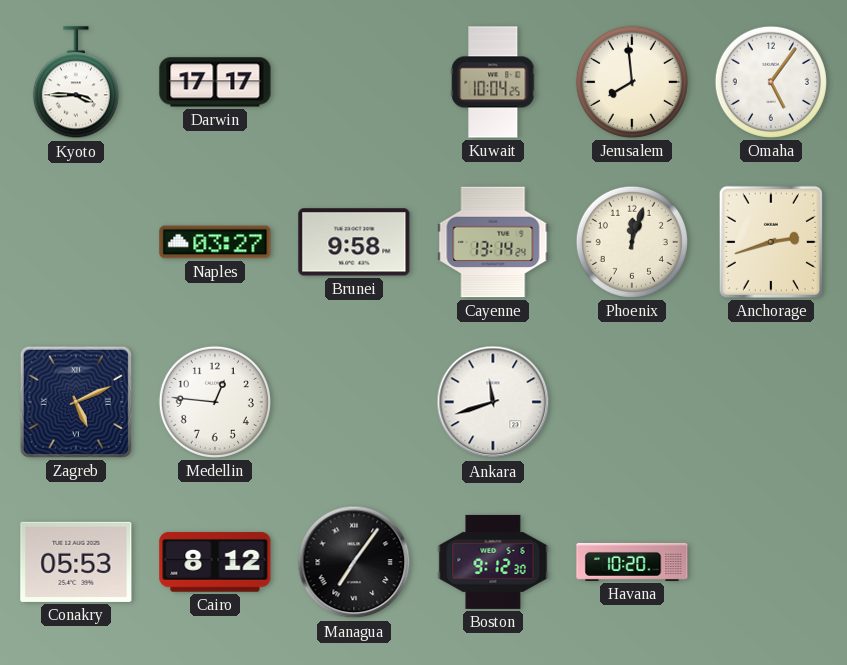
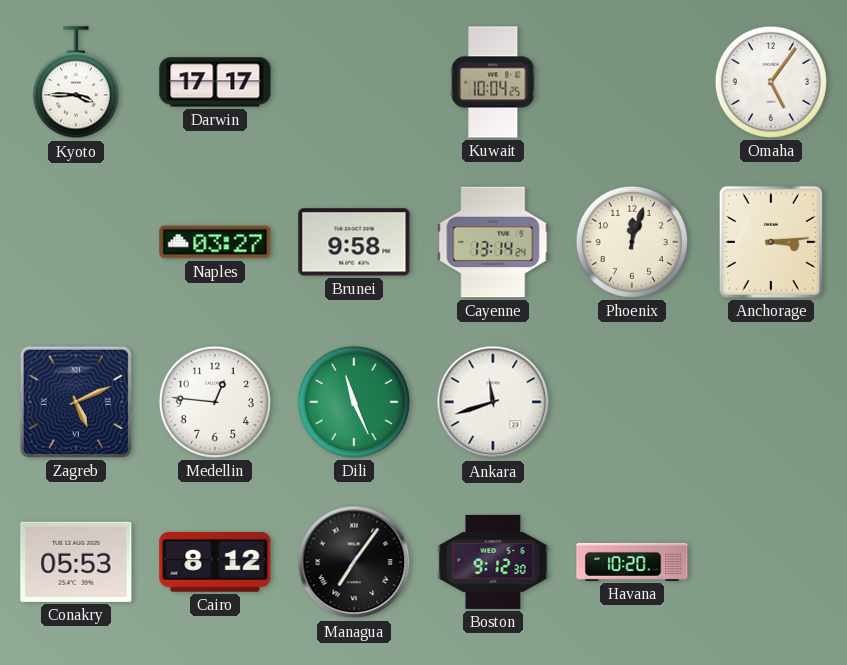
Jerusalem: 7:59 -> none
Anchorage: 2:42 -> 3:14
Dili: none -> 11:26
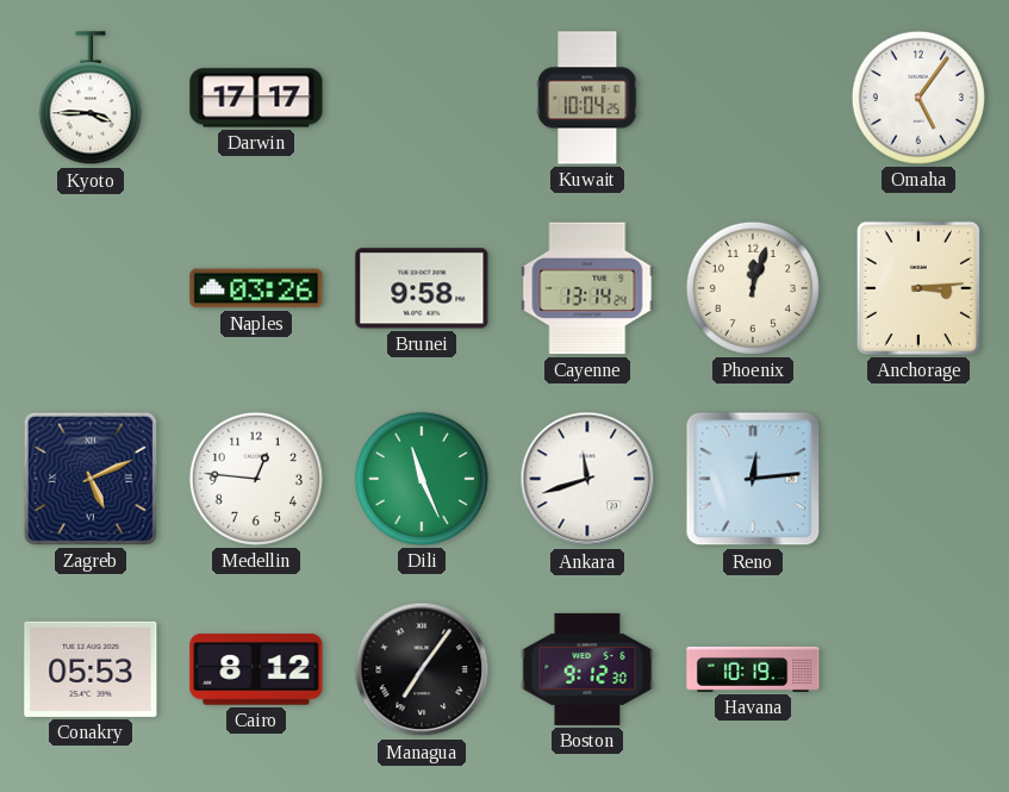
Naples: 03:27 -> 03:26
Reno: none -> 12:14
Havana: 10:20 -> 10:19
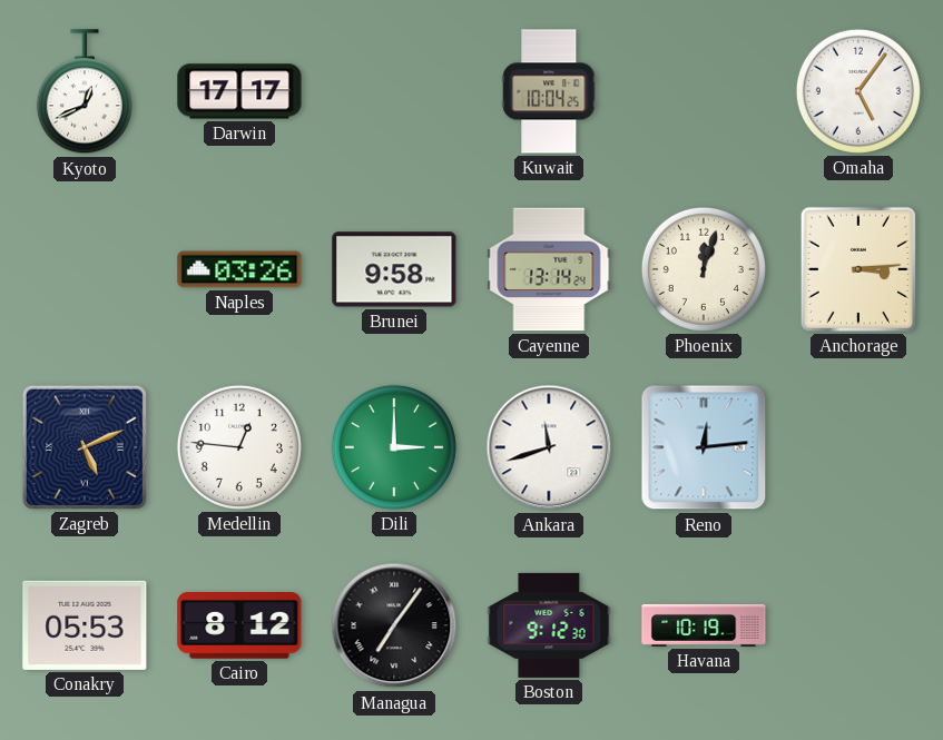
Kyoto: 3:45 -> 12:41
Dili: 11:26 -> 3:00
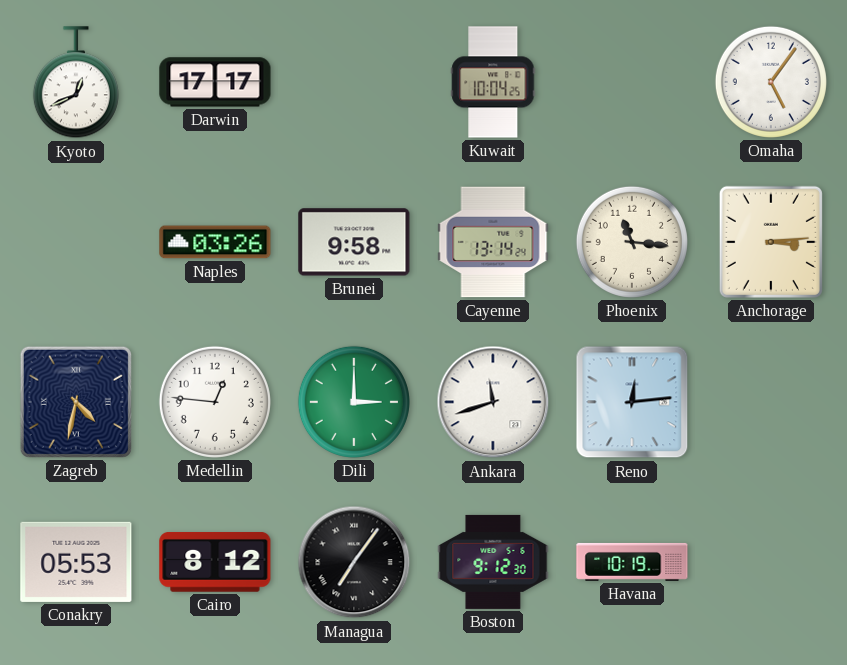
Phoenix: 12:03 -> 11:16
Zagreb: 5:11 -> 4:32
